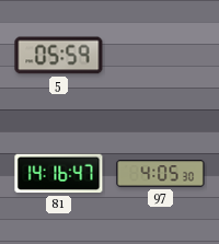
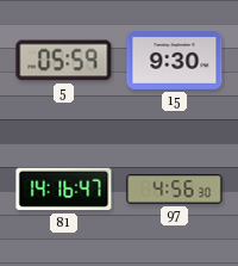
15: none -> 9:30
97: 4:05 -> 4:56
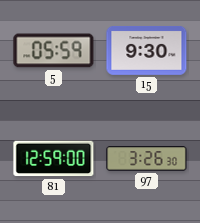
81: 14:16 -> 12:59
97: 4:56 -> 3:26
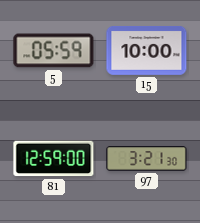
15: 9:30 -> 10:00
97: 3:26 -> 3:21
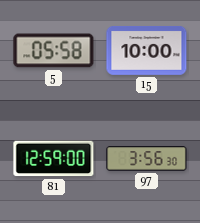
5: 05:59 -> 05:58
97: 3:21 -> 3:56
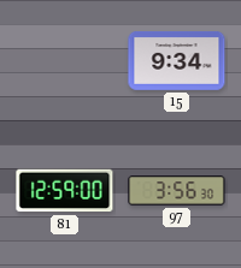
5: 05:58 -> none
15: 10:00 -> 9:34
